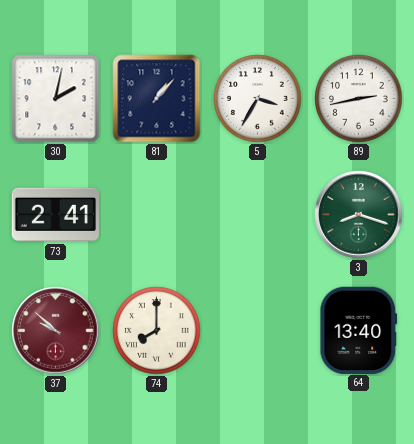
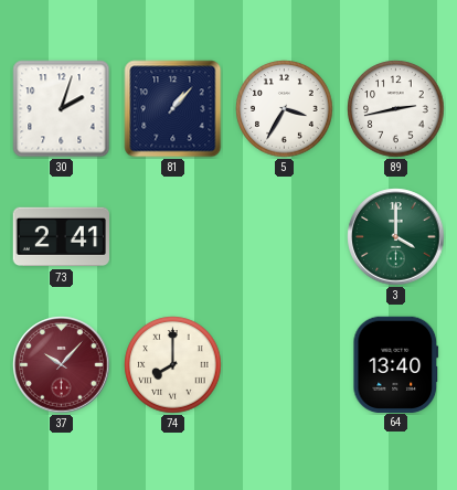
30: 2:02 -> 2:03
3: 8:18 -> 4:00
37: 9:52 -> 10:07
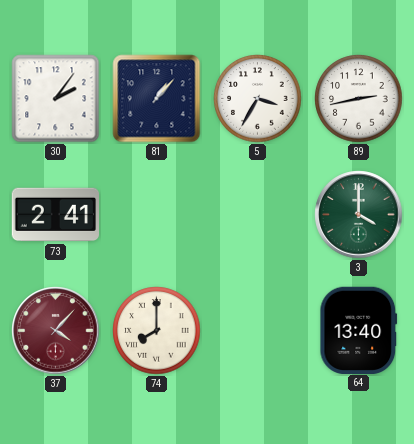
30: 2:03 -> 2:06
37: 10:07 -> 4:07
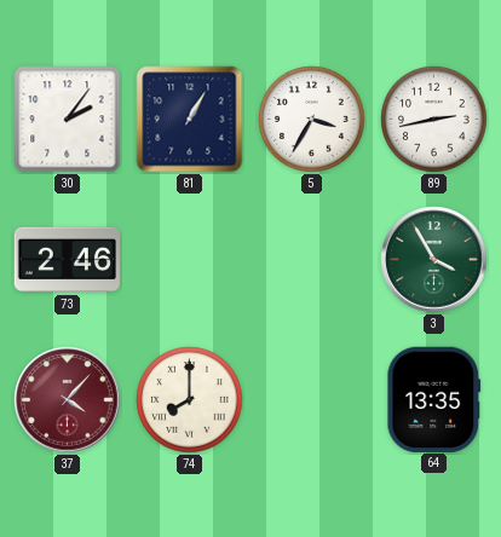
81: 1:07 -> 1:05
73: 2:41 -> 2:46
3: 4:00 -> 3:55
64: 13:40 -> 13:35
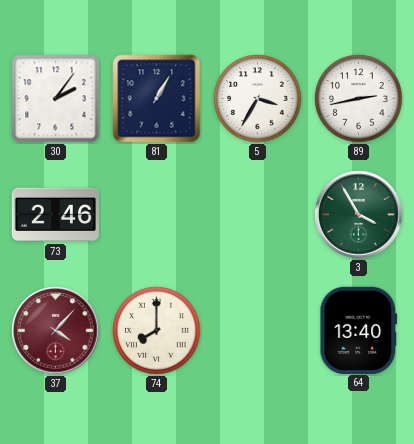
64: 13:35 -> 13:40
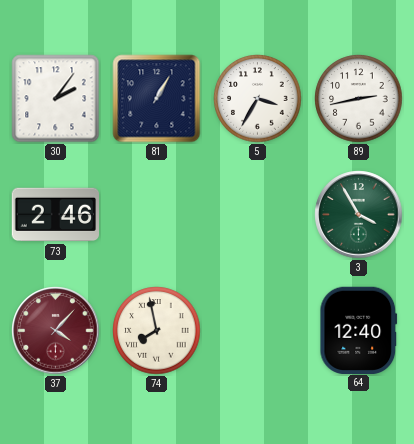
74: 8:00 -> 7:58
64: 13:40 -> 12:40
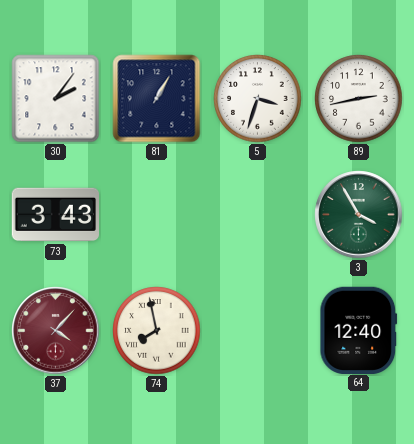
5: 3:35 -> 3:33
73: 2:46 -> 3:43
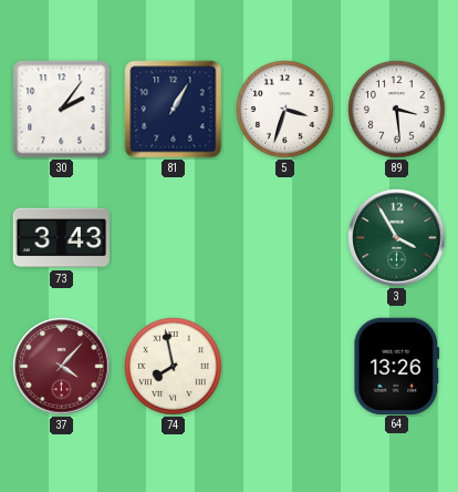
89: 2:43 -> 3:29
64: 12:40 -> 13:26
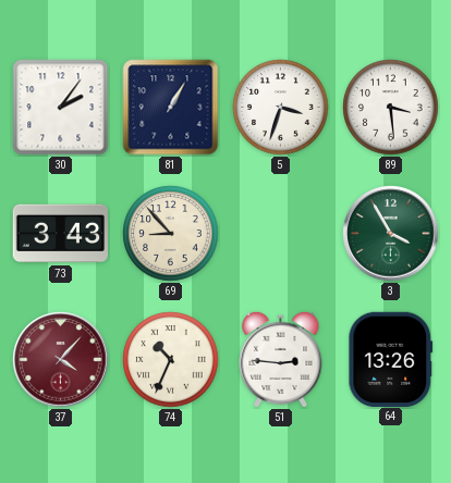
69: none -> 8:53
74: 7:58 -> 10:34
51: none -> 2:46
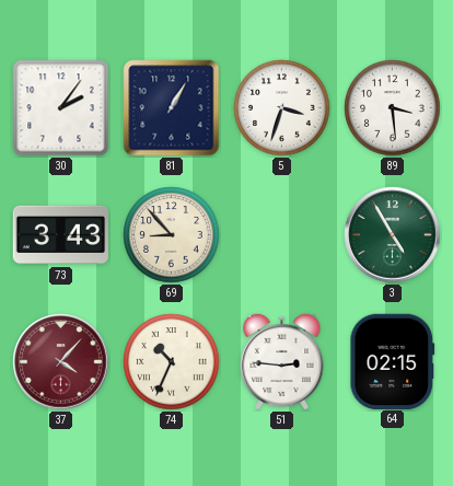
3: 3:55 -> 4:55
64: 13:26 -> 02:15
